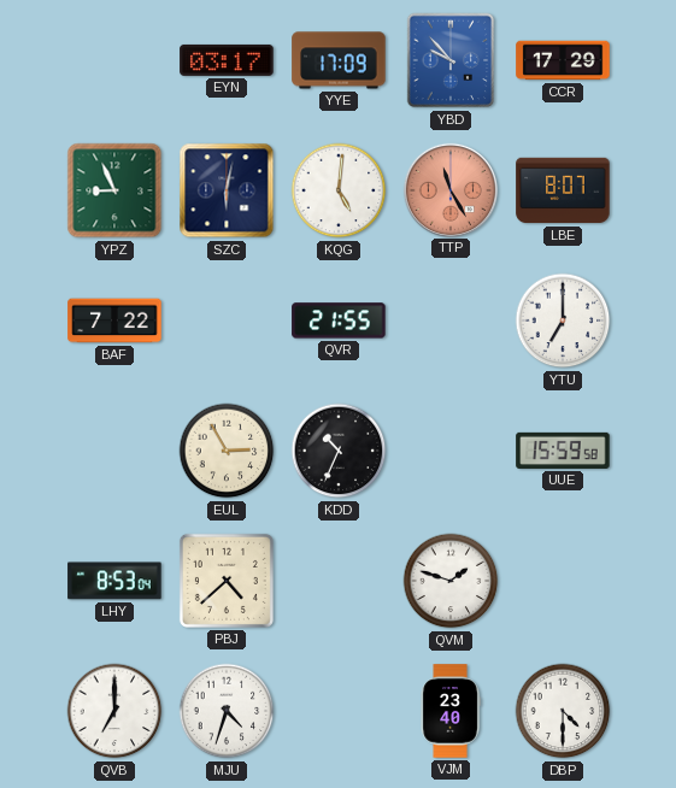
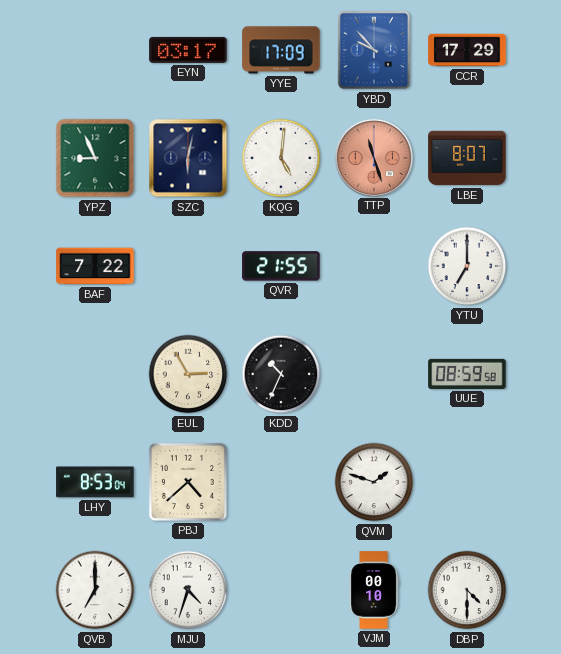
TTP: 11:25 -> 11:27
UUE: 15:59 -> 08:59
VJM: 23:40 -> 00:10
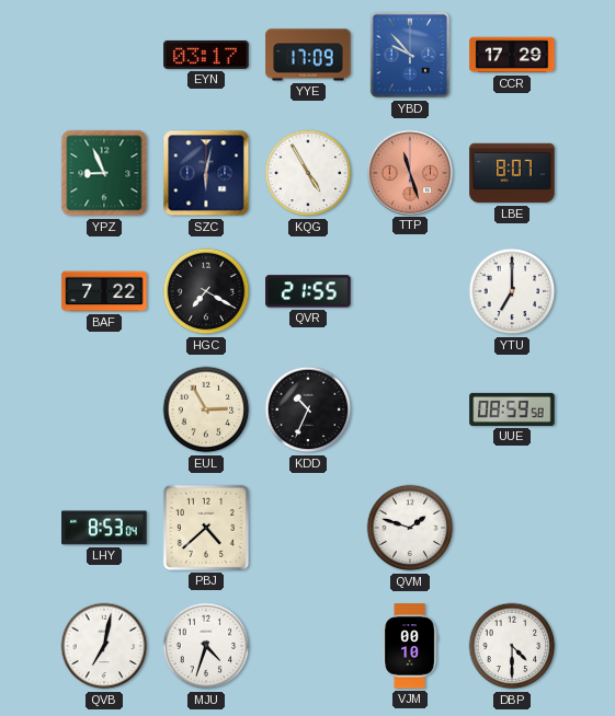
KQG: 5:01 -> 4:55
HGC: none -> 7:20
QVB: 7:00 -> 7:02
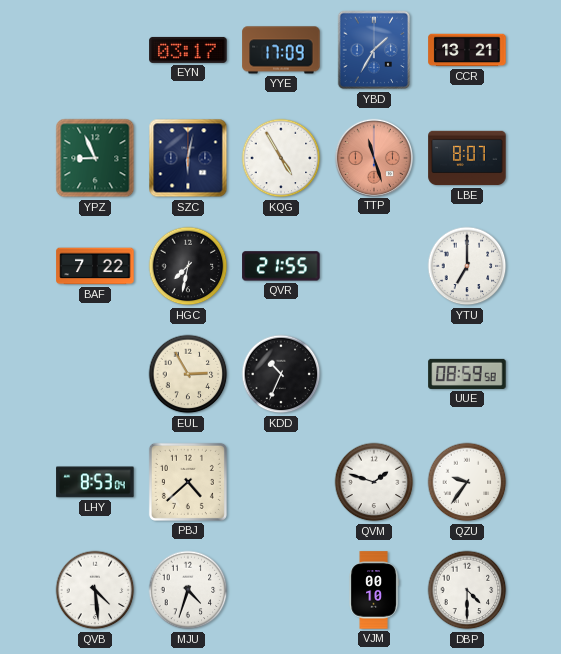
YBD: 9:53 -> 1:35
CCR: 17:29 -> 13:21
HGC: 7:20 -> 7:32
QZU: none -> 9:36
QVB: 7:02 -> 4:29
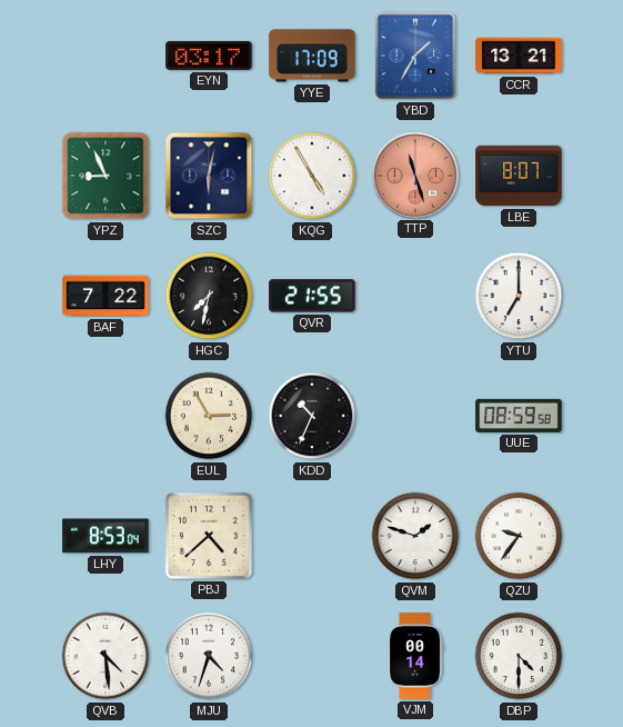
VJM: 00:10 -> 00:14
